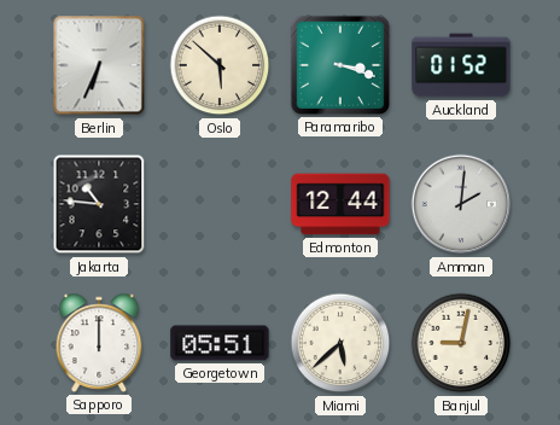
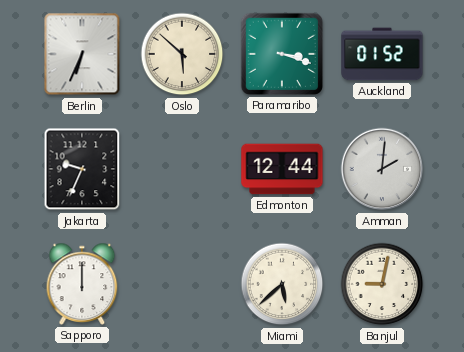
Jakarta: 10:46 -> 9:34
Georgetown: 05:51 -> none
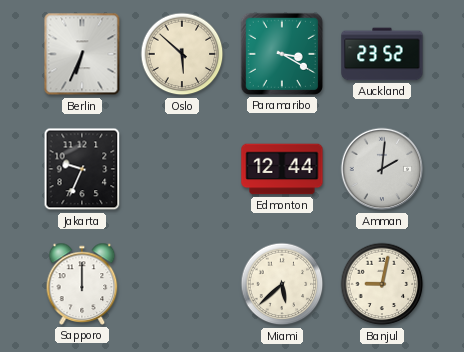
Paramaribo: 3:18 -> 3:20
Auckland: 01:52 -> 23:52
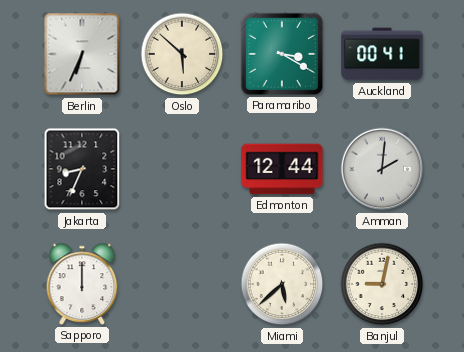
Auckland: 23:52 -> 00:41
Jakarta: 9:34 -> 8:34
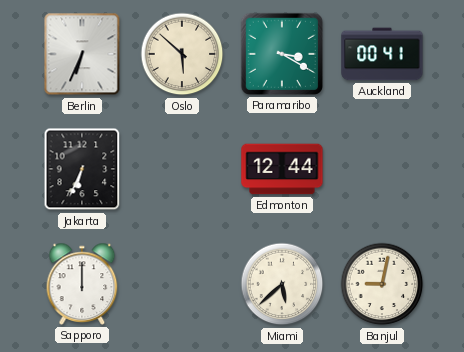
Jakarta: 8:34 -> 6:34
Amman: 2:01 -> none
